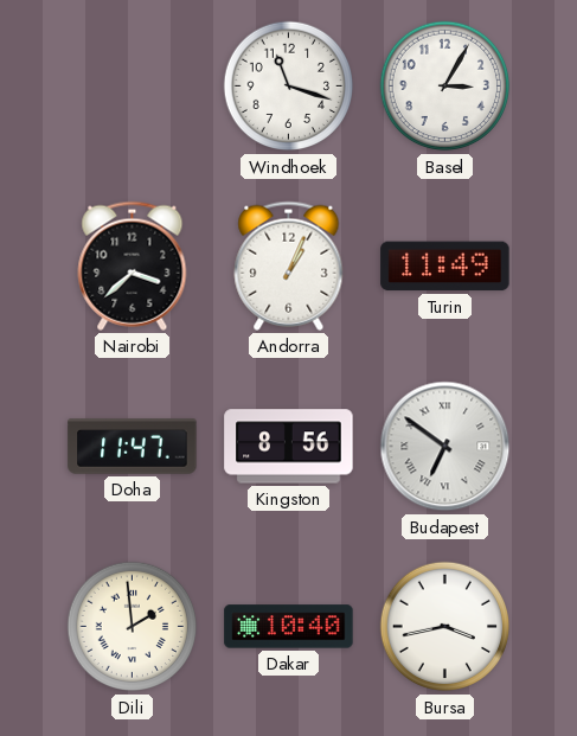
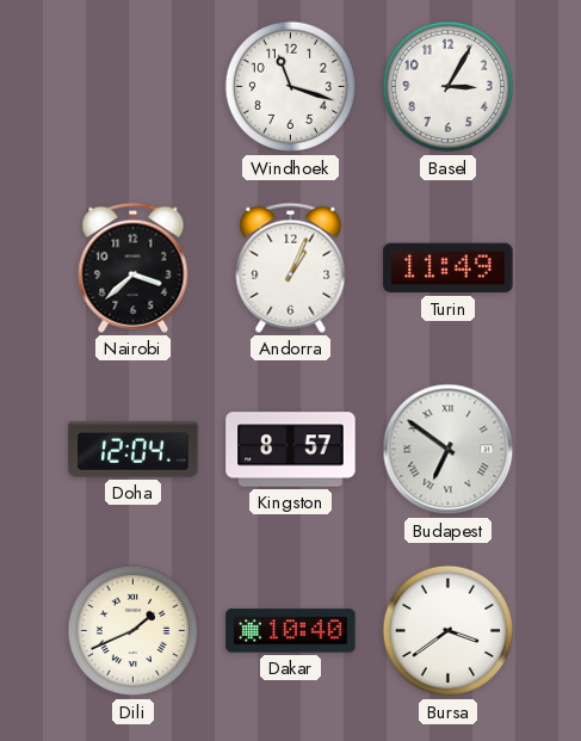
Doha: 11:47 -> 12:04
Kingston: 8:56 -> 8:57
Dili: 1:59 -> 1:41
Bursa: 3:43 -> 3:39
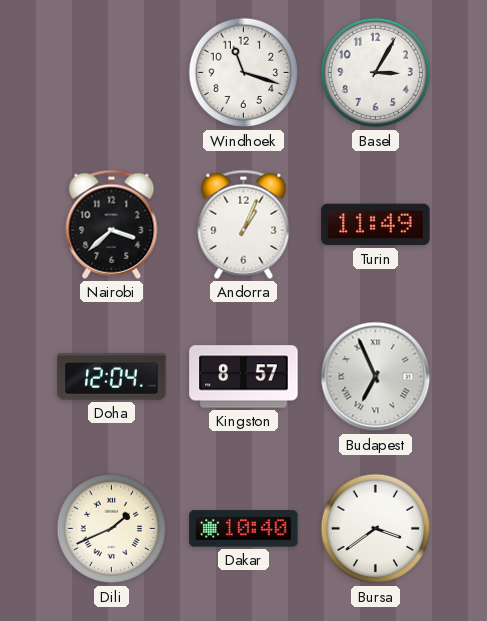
Budapest: 6:51 -> 6:56
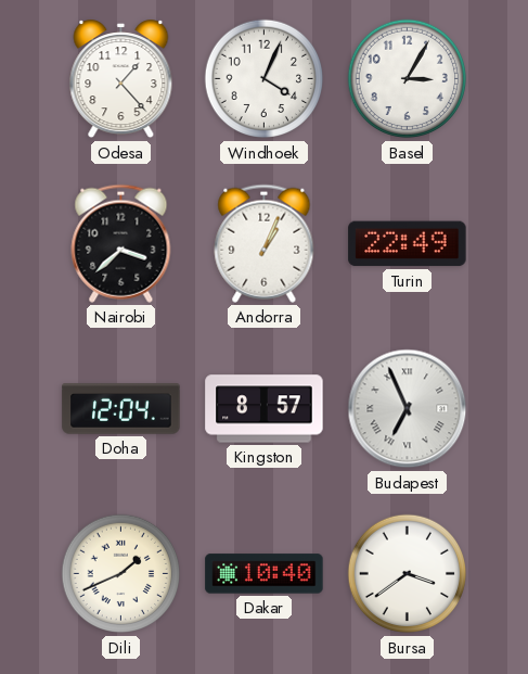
Odesa: none -> 1:23
Windhoek: 11:18 -> 4:04
Turin: 11:49 -> 22:49
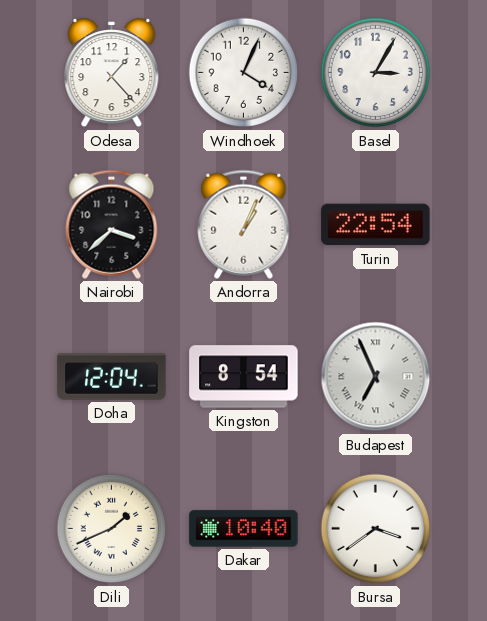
Turin: 22:49 -> 22:54
Kingston: 8:57 -> 8:54
